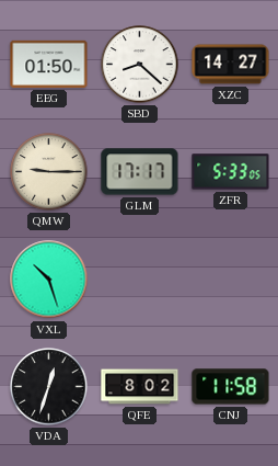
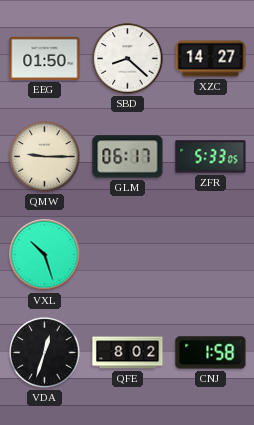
GLM: 17:17 -> 06:17
CNJ: 11:58 -> 1:58
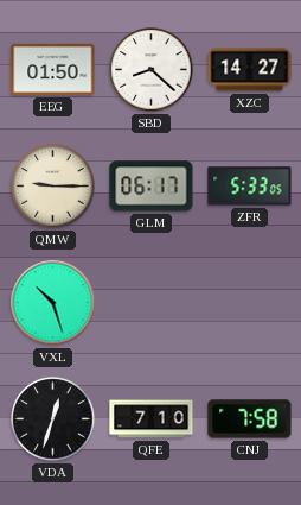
QFE: 8:02 -> 7:10
CNJ: 1:58 -> 7:58
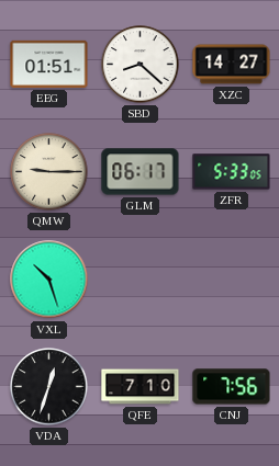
EEG: 01:50 -> 01:51
CNJ: 7:58 -> 7:56
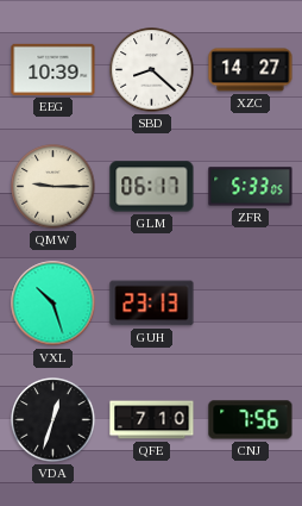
EEG: 01:51 -> 10:39
GUH: none -> 23:13
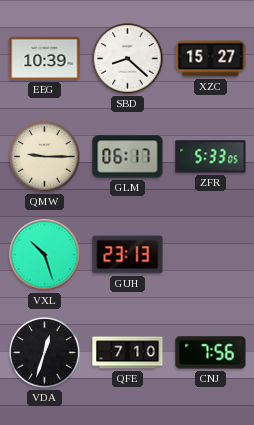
XZC: 14:27 -> 15:27
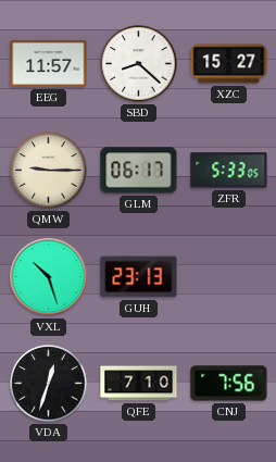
EEG: 10:39 -> 11:57
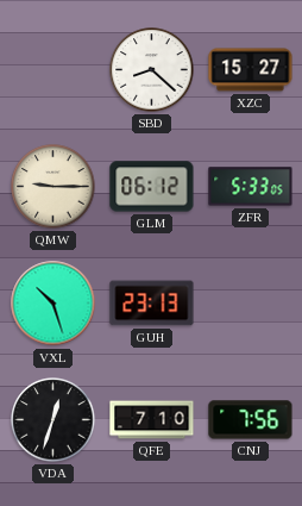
EEG: 11:57 -> none
GLM: 06:17 -> 06:12
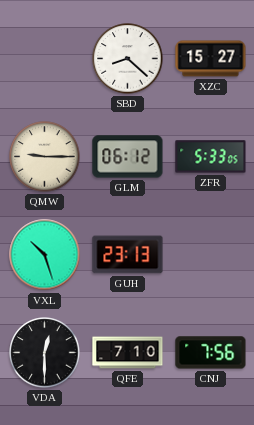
VDA: 12:33 -> 12:30
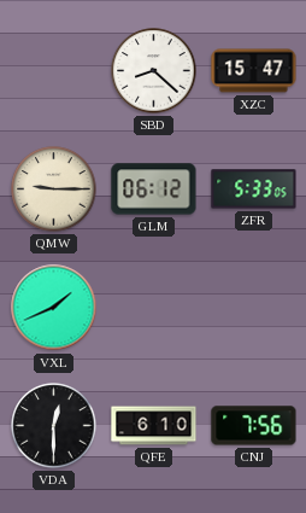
XZC: 15:27 -> 15:47
VXL: 10:27 -> 1:41
GUH: 23:13 -> none
QFE: 7:10 -> 6:10
